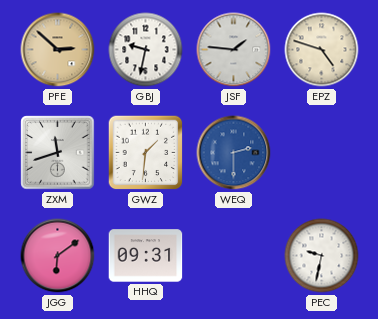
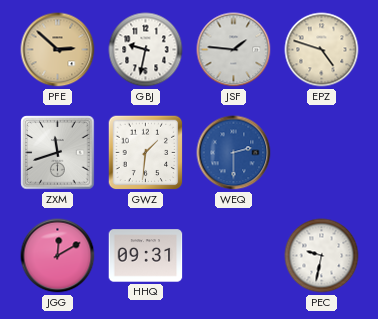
JGG: 6:09 -> 12:10
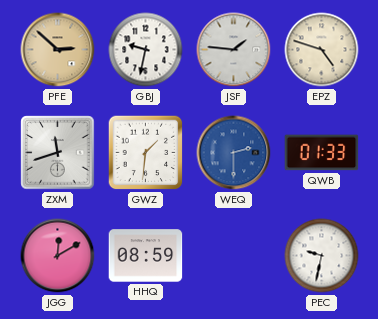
QWB: none -> 01:33
HHQ: 09:31 -> 08:59
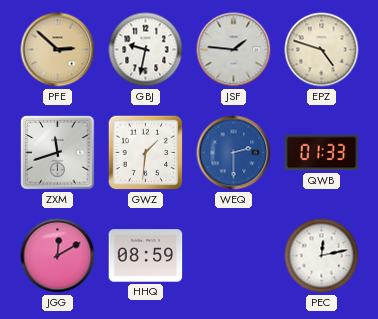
PEC: 9:32 -> 12:13
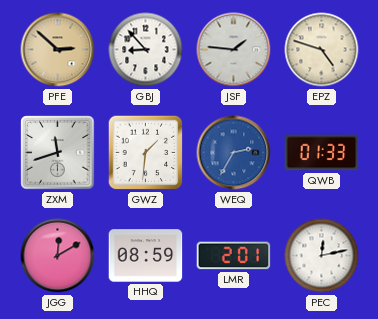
GBJ: 9:32 -> 8:53
WEQ: 2:30 -> 2:35
LMR: none -> 2:01
